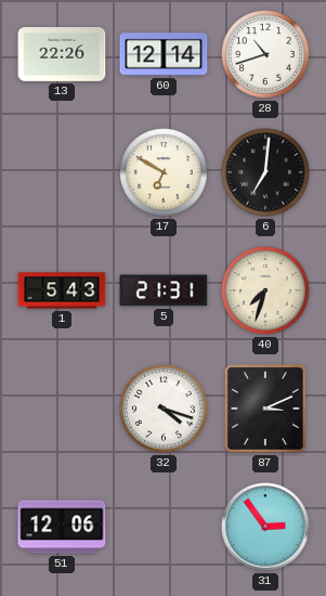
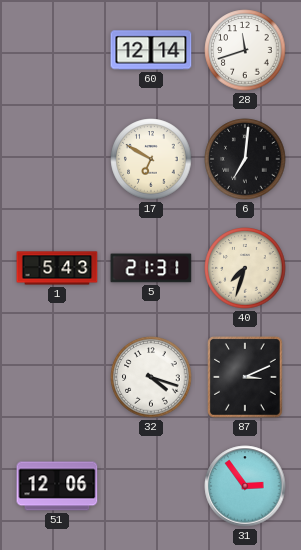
13: 22:26 -> none
28: 10:42 -> 11:42
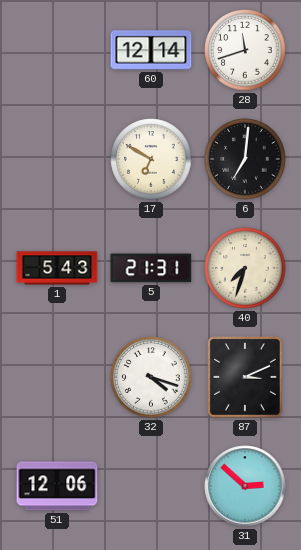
31: 2:54 -> 2:52
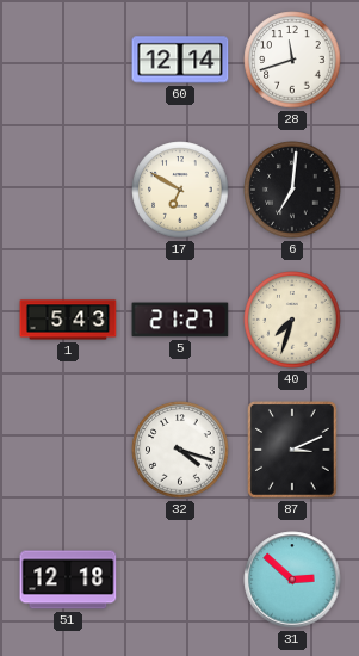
5: 21:31 -> 21:27
51: 12:06 -> 12:18
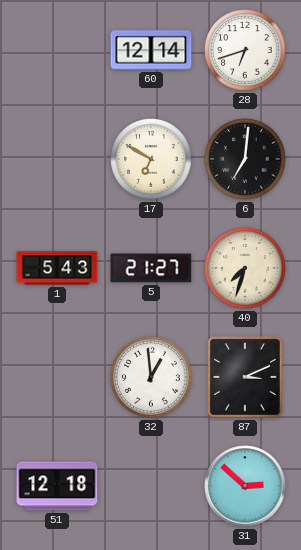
28: 11:42 -> 6:42
32: 4:18 -> 12:59
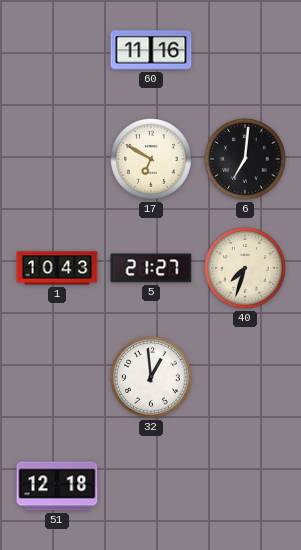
60: 12:14 -> 11:16
28: 6:42 -> none
1: 5:43 -> 10:43
87: 3:11 -> none
31: 2:52 -> none
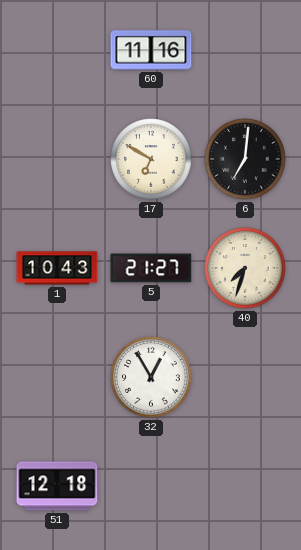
32: 12:59 -> 12:55
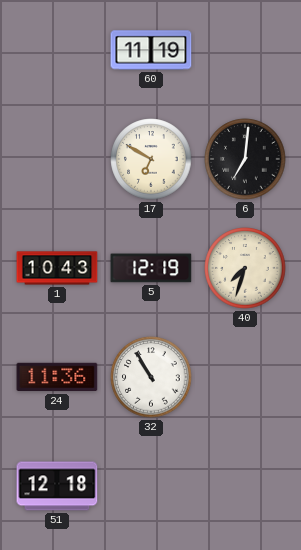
60: 11:16 -> 11:19
5: 21:27 -> 12:19
24: none -> 11:36
32: 12:55 -> 10:55
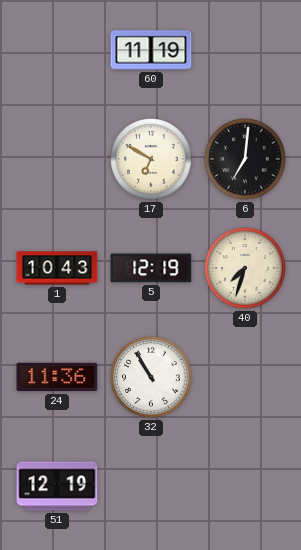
51: 12:18 -> 12:19
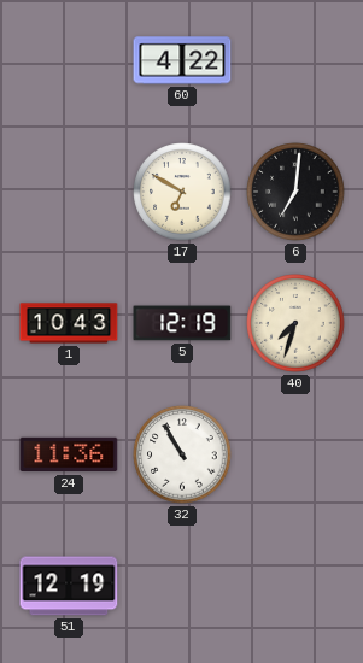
60: 11:19 -> 4:22
